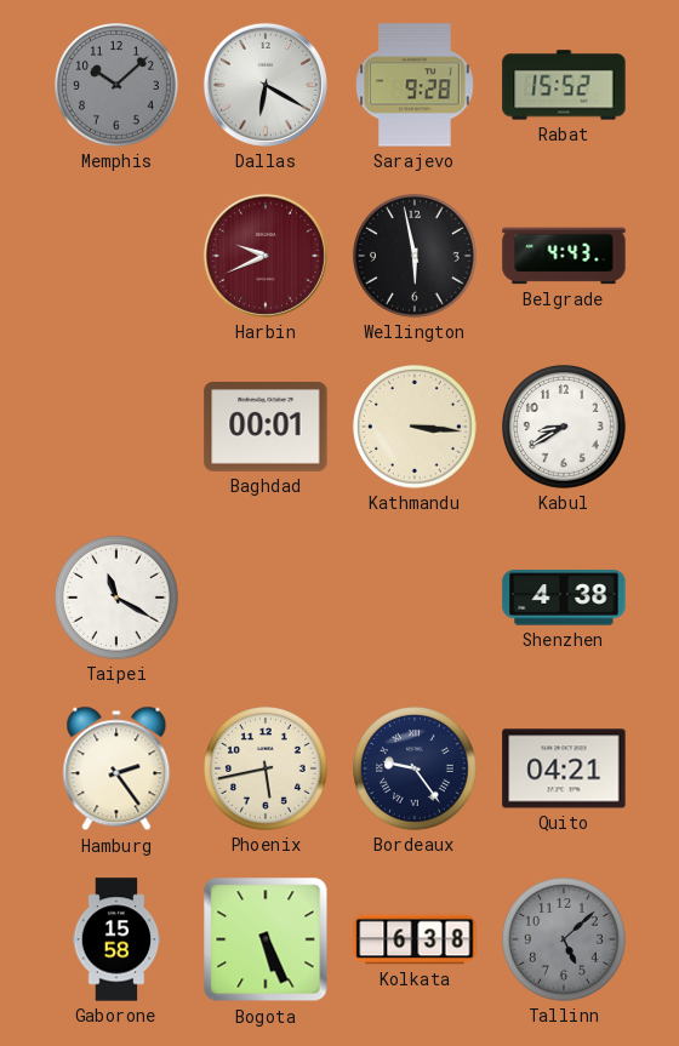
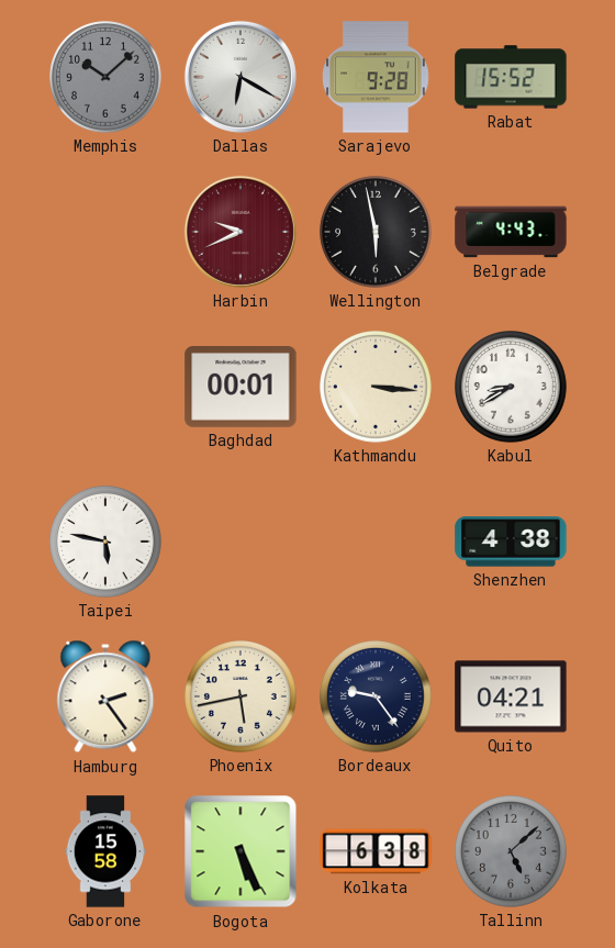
Taipei: 11:20 -> 5:47
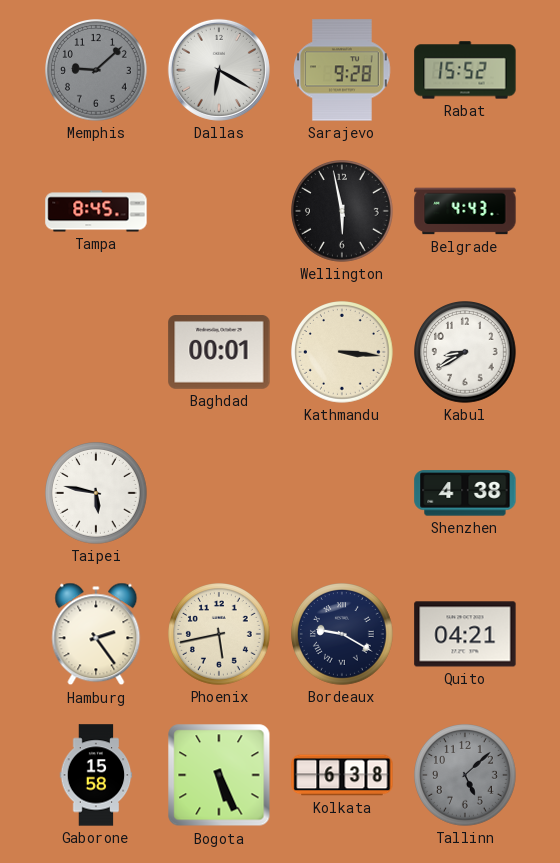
Memphis: 10:08 -> 9:08
Tampa: none -> 8:45
Harbin: 9:41 -> none
Bordeaux: 9:24 -> 9:20
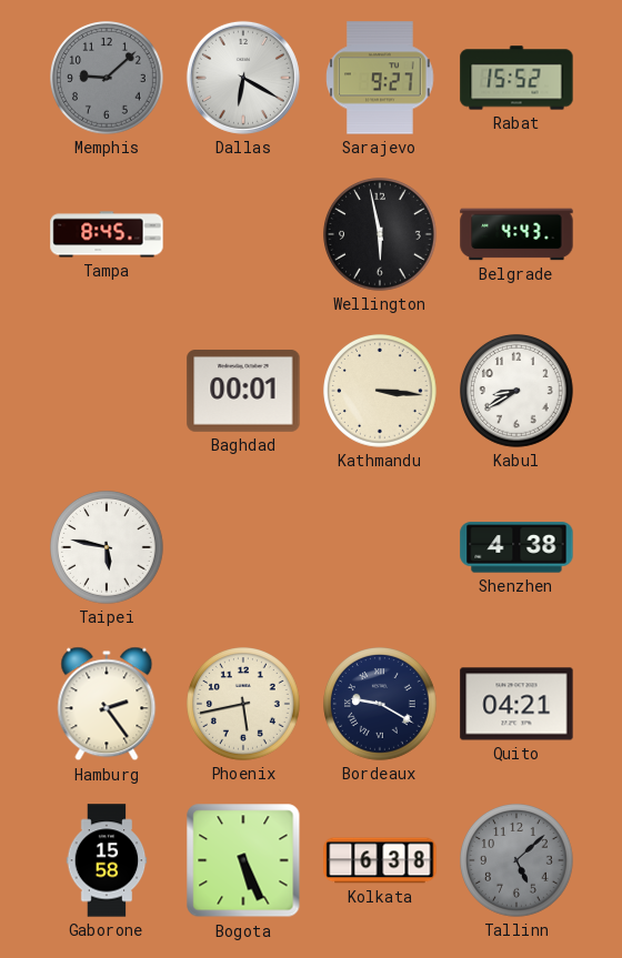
Sarajevo: 9:28 -> 9:27
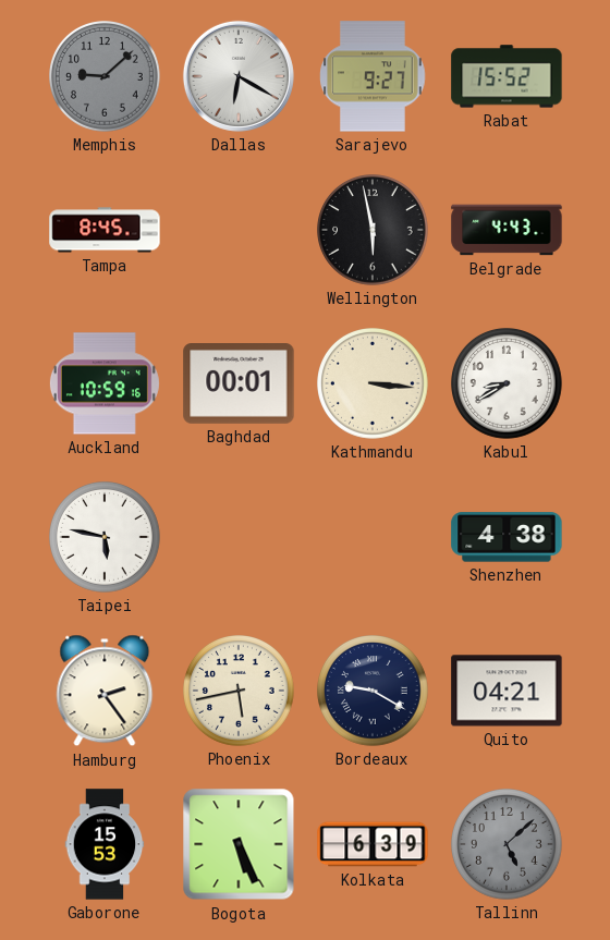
Auckland: none -> 10:59
Gaborone: 15:58 -> 15:53
Kolkata: 6:38 -> 6:39
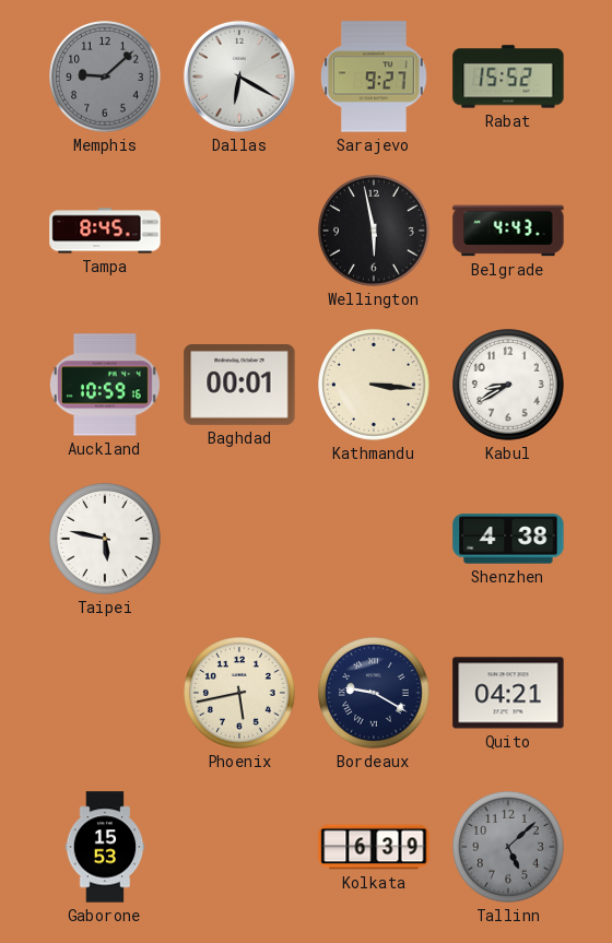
Hamburg: 2:24 -> none
Bogota: 5:26 -> none
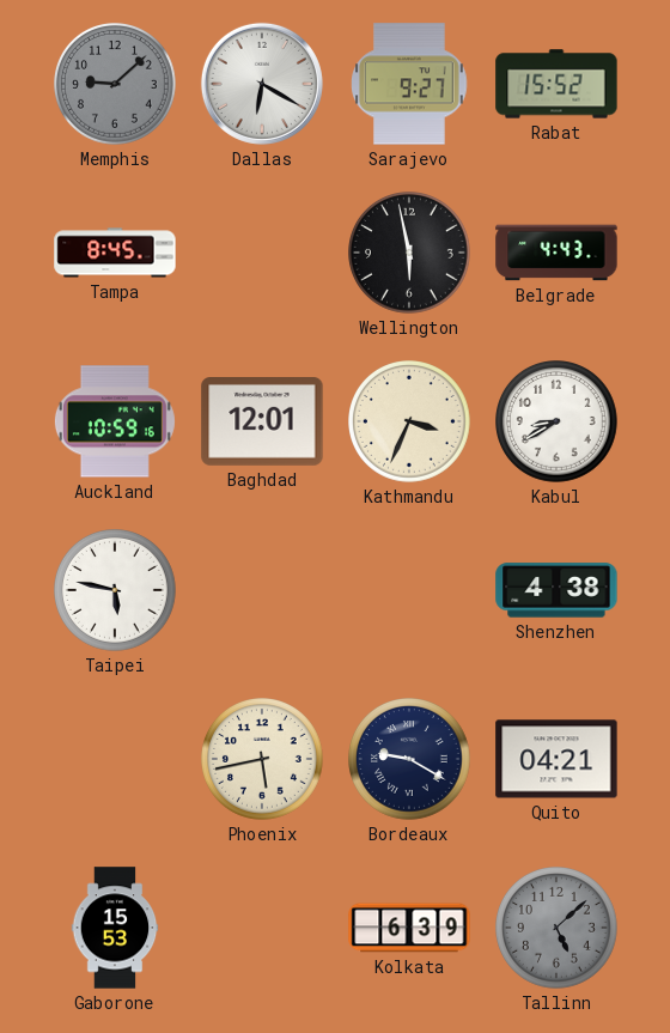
Baghdad: 00:01 -> 12:01
Kathmandu: 3:16 -> 3:34
